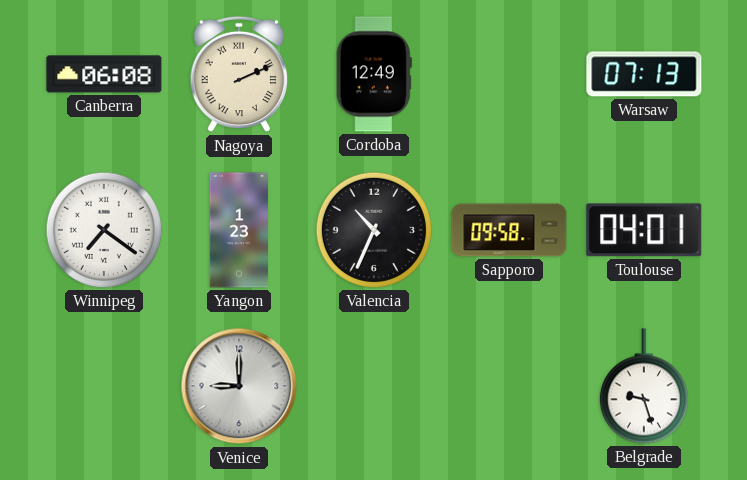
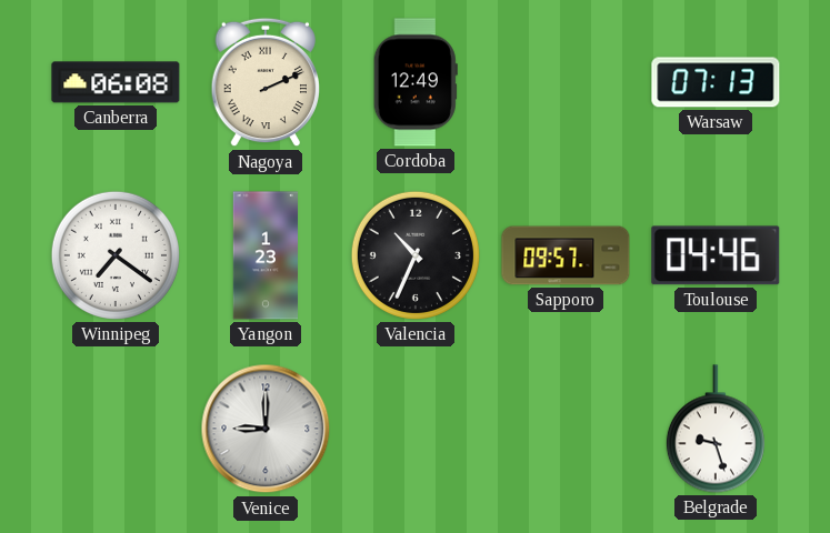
Sapporo: 09:58 -> 09:57
Toulouse: 04:01 -> 04:46
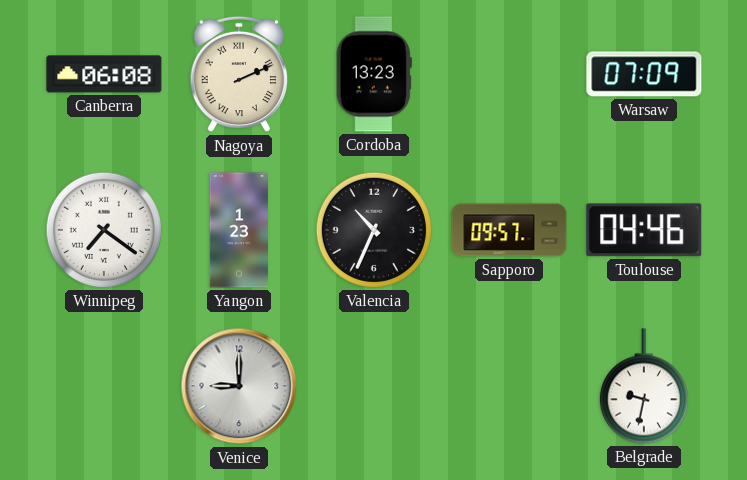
Cordoba: 12:49 -> 13:23
Warsaw: 07:13 -> 07:09
Belgrade: 9:27 -> 9:32
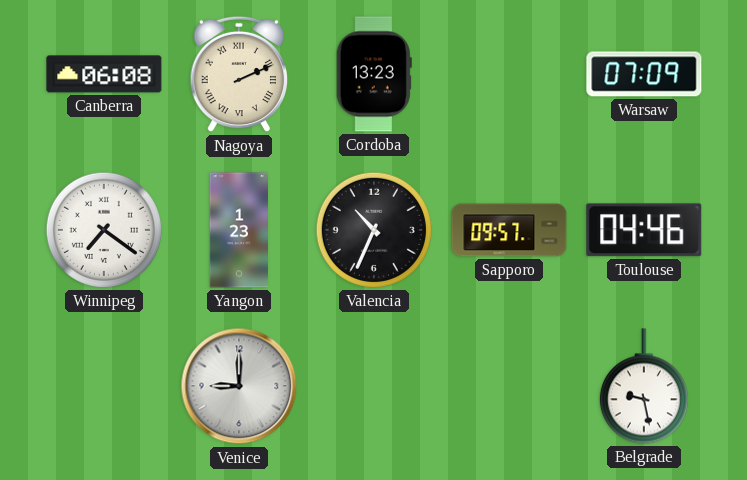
Belgrade: 9:32 -> 9:28
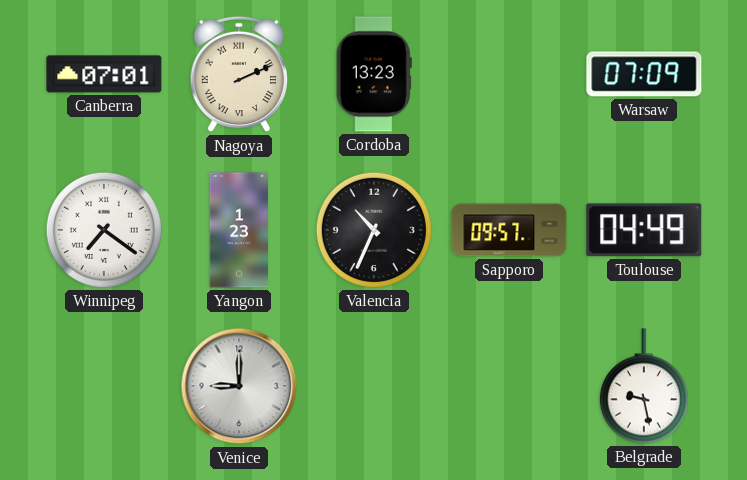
Canberra: 06:08 -> 07:01
Toulouse: 04:46 -> 04:49
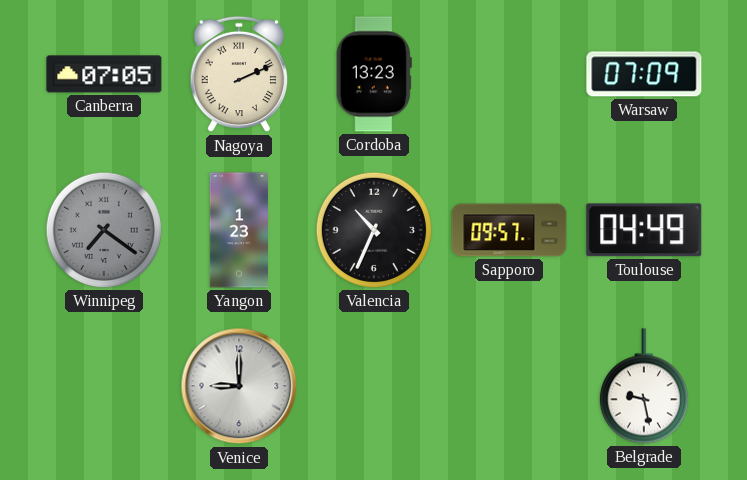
Canberra: 07:01 -> 07:05
Winnipeg dial: white -> grey
